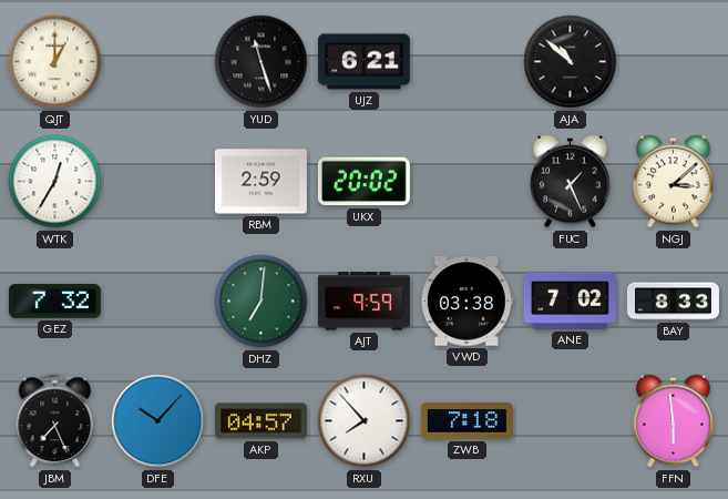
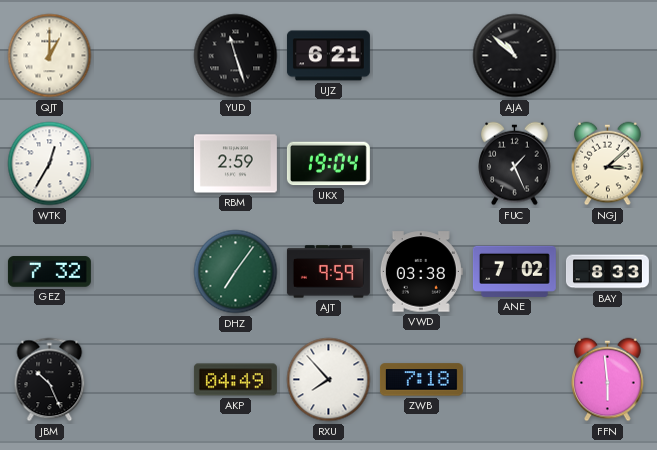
UKX: 20:02 -> 19:04
DHZ: 7:01 -> 7:06
JBM: 7:26 -> 10:26
DFE: 10:07 -> none
AKP: 04:57 -> 04:49
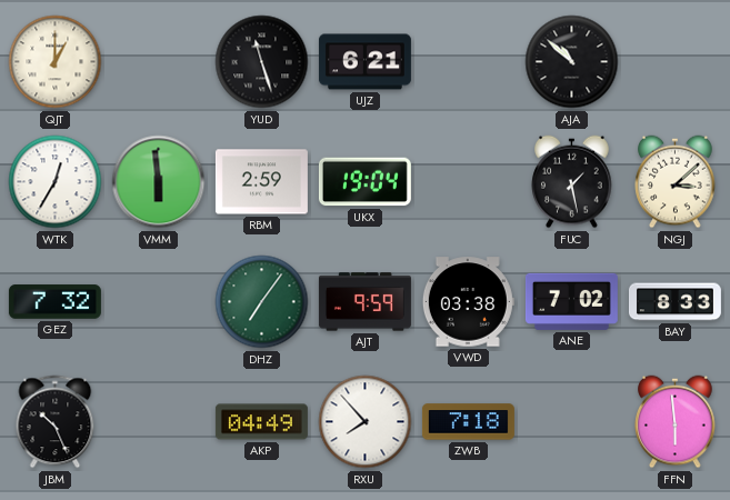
VMM: none -> 5:59
FUC: 1:26 -> 1:28
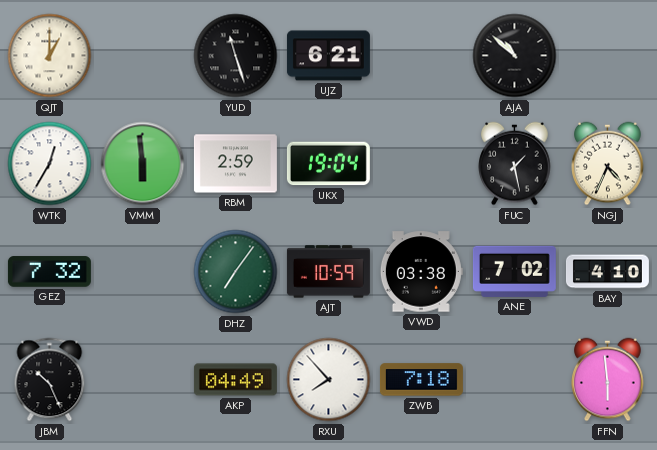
NGJ: 3:08 -> 4:34
AJT: 9:59 -> 10:59
BAY: 8:33 -> 4:10
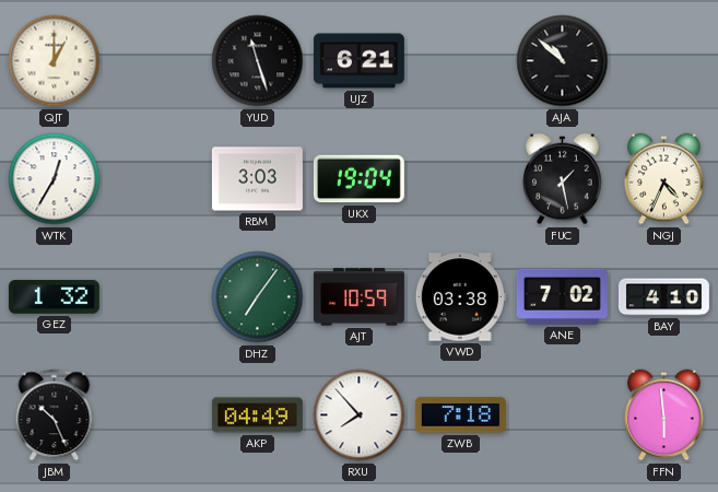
VMM: 5:59 -> none
RBM: 2:59 -> 3:03
GEZ: 7:32 -> 1:32
